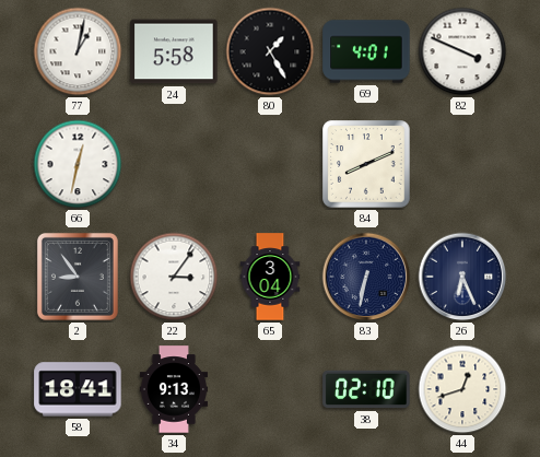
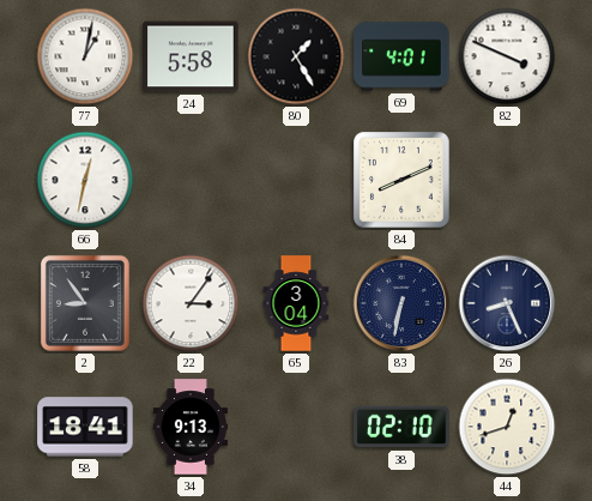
26: 6:26 -> 8:26
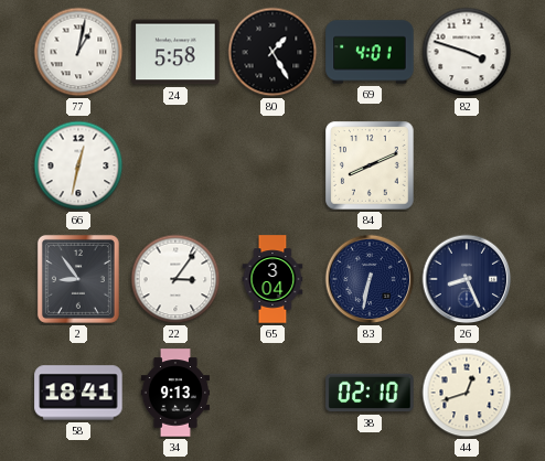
82: 3:49 -> 3:48
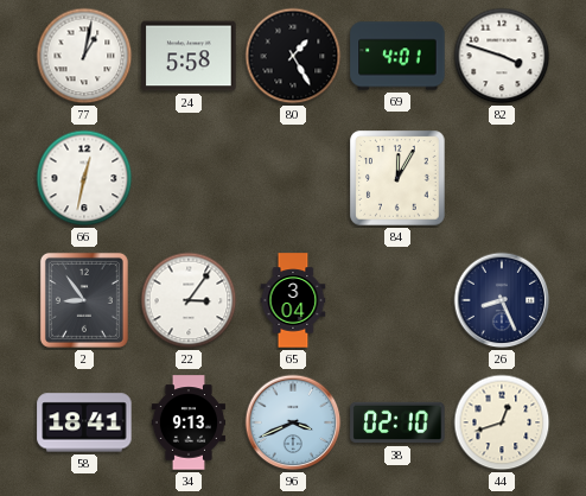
84: 8:11 -> 12:05
83: 6:32 -> none
96: none -> 3:41
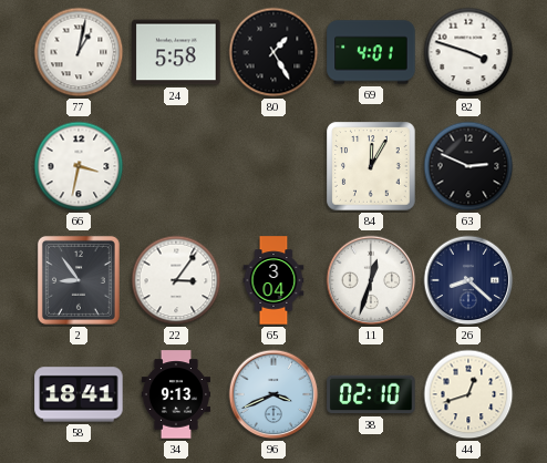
66: 12:32 -> 3:32
63: none -> 2:49
11: none -> 12:33
26: 8:26 -> 8:22
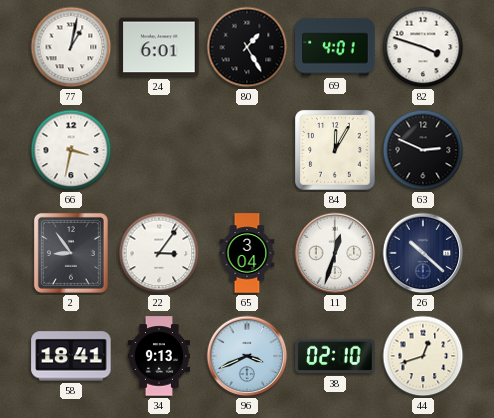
24: 5:58 -> 6:01
26: 8:22 -> 10:22
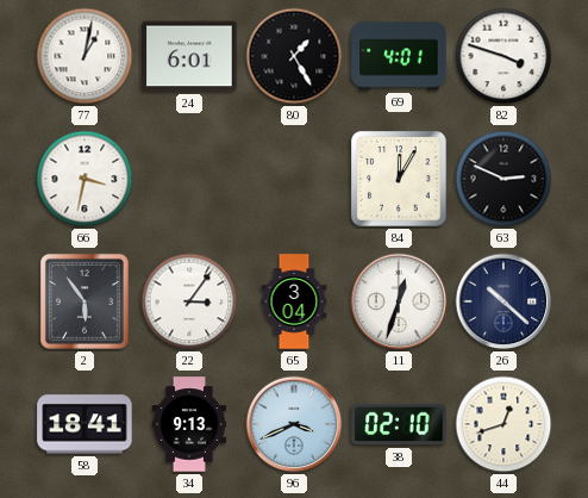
2: 8:54 -> 5:54
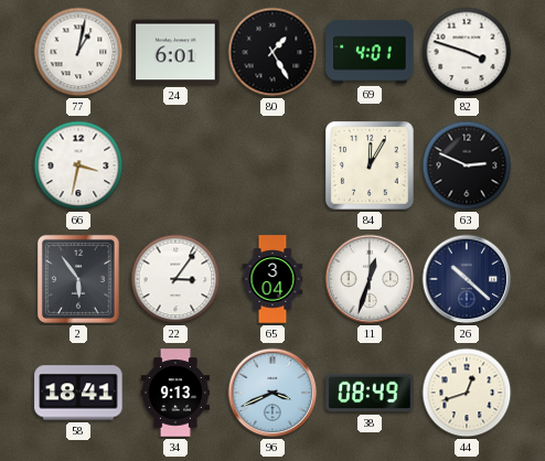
38: 02:10 -> 08:49
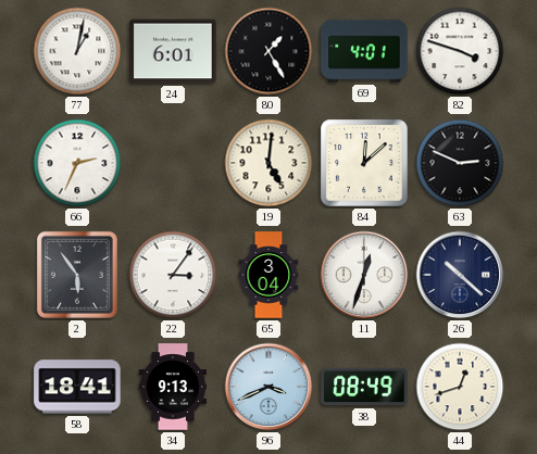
66: 3:32 -> 2:34
19: none -> 5:01
84: 12:05 -> 12:08
